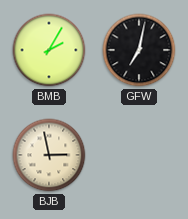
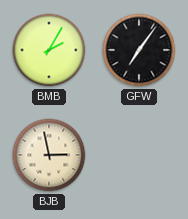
GFW: 7:02 -> 7:06
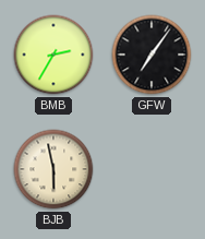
BMB: 2:05 -> 2:35
BJB: 2:58 -> 5:58
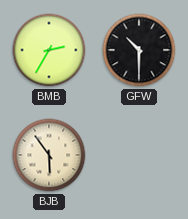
GFW: 7:06 -> 10:30
BJB: 5:58 -> 5:54
